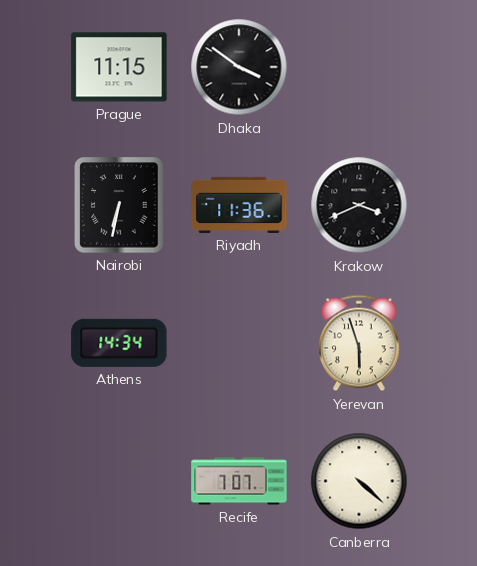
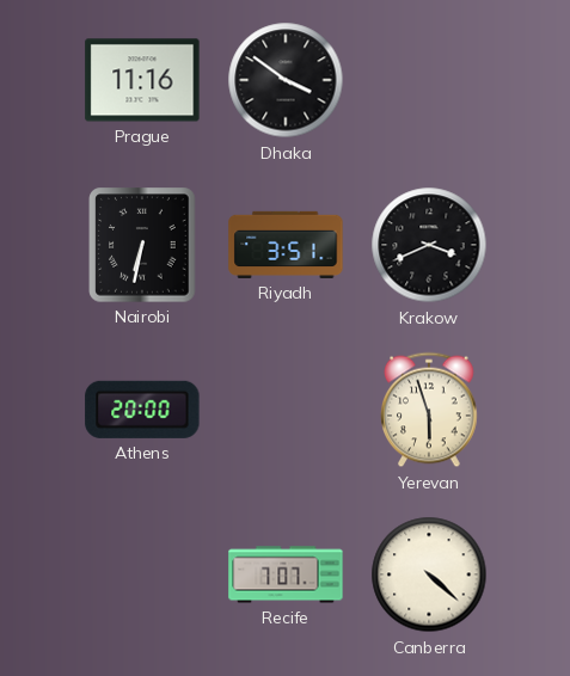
Prague: 11:15 -> 11:16
Riyadh: 11:36 -> 3:51
Athens: 14:34 -> 20:00
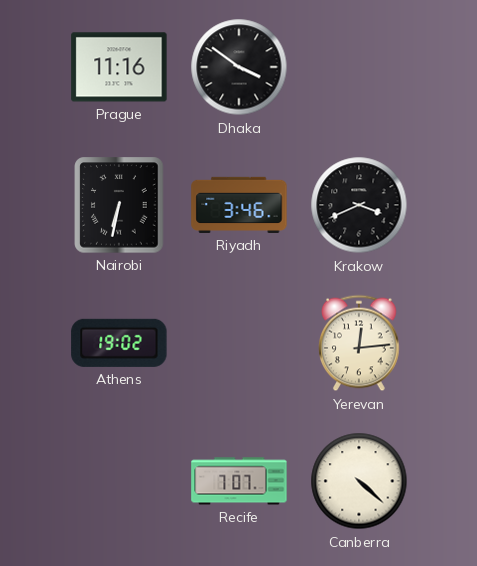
Riyadh: 3:51 -> 3:46
Athens: 20:00 -> 19:02
Yerevan: 5:57 -> 12:14
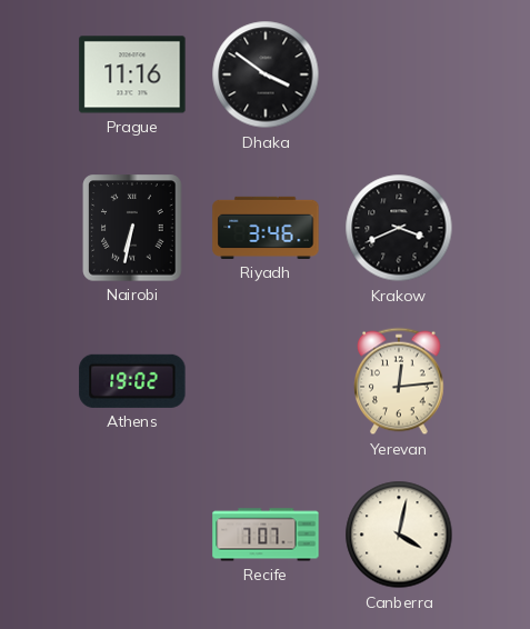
Canberra: 4:22 -> 4:02
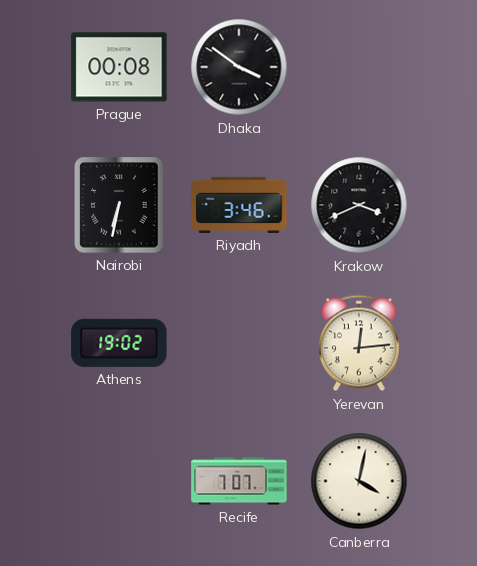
Prague: 11:16 -> 00:08
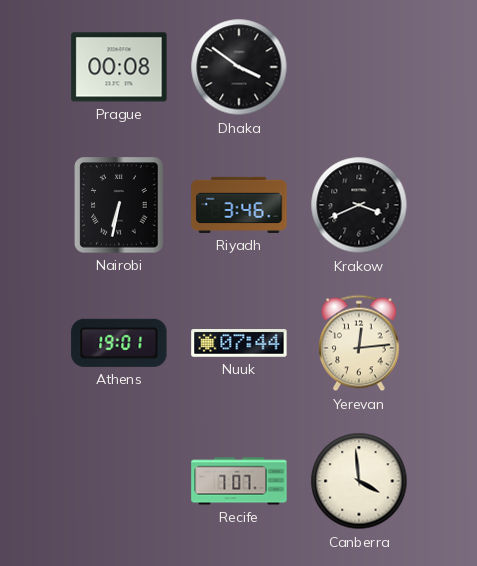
Athens: 19:02 -> 19:01
Nuuk: none -> 07:44
Canberra: 4:02 -> 3:59
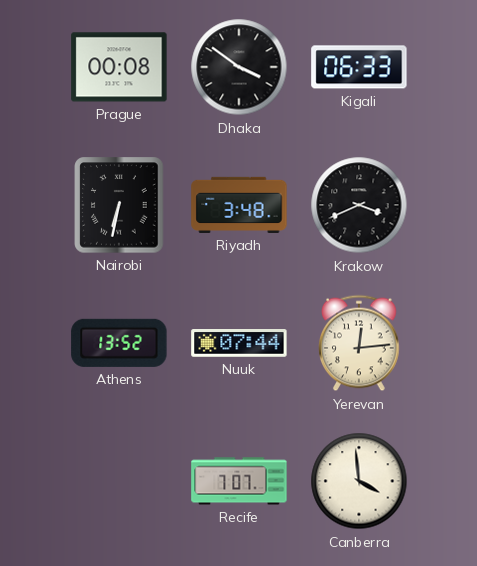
Kigali: none -> 06:33
Riyadh: 3:46 -> 3:48
Athens: 19:01 -> 13:52
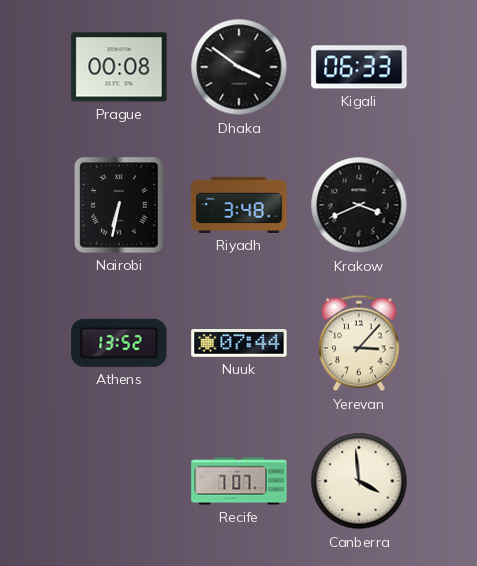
Yerevan: 12:14 -> 3:07
